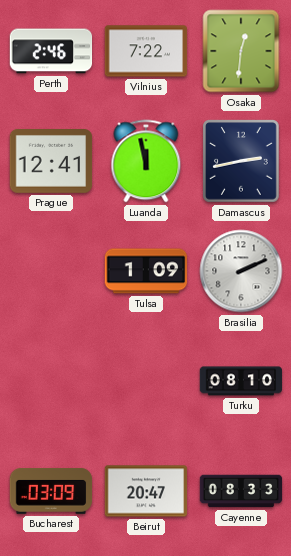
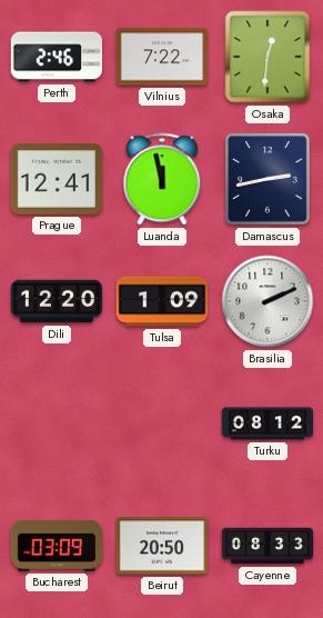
Dili: none -> 12:20
Turku: 08:10 -> 08:12
Beirut: 20:47 -> 20:50
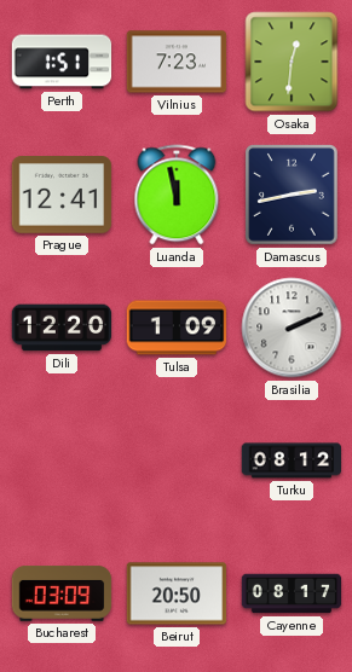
Perth: 2:46 -> 1:51
Vilnius: 7:22 -> 7:23
Cayenne: 08:33 -> 08:17
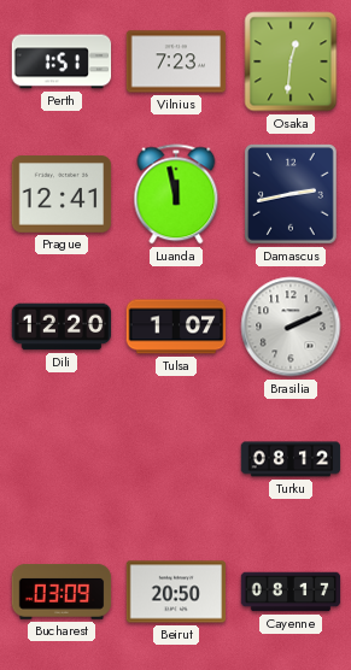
Tulsa: 1:09 -> 1:07
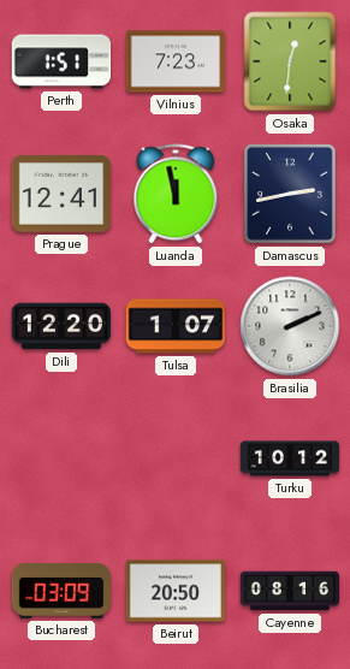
Turku: 08:12 -> 10:12
Cayenne: 08:17 -> 08:16
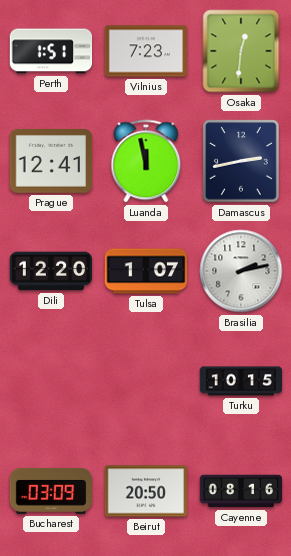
Brasilia: 2:11 -> 2:13
Turku: 10:12 -> 10:15
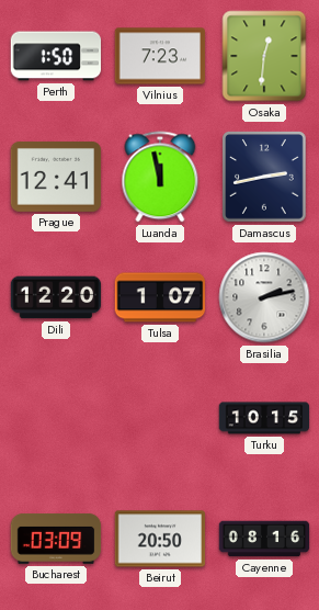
Perth: 1:51 -> 1:50
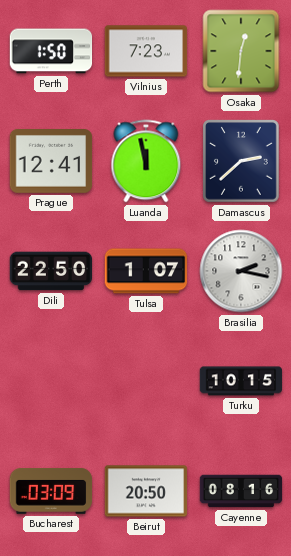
Damascus: 2:43 -> 2:38
Dili: 12:20 -> 22:50
Brasilia: 2:13 -> 2:17
